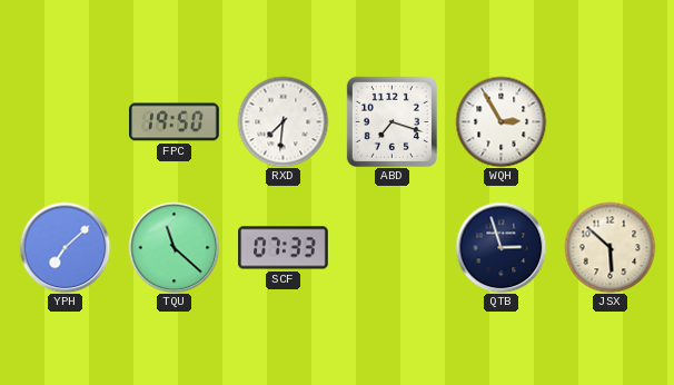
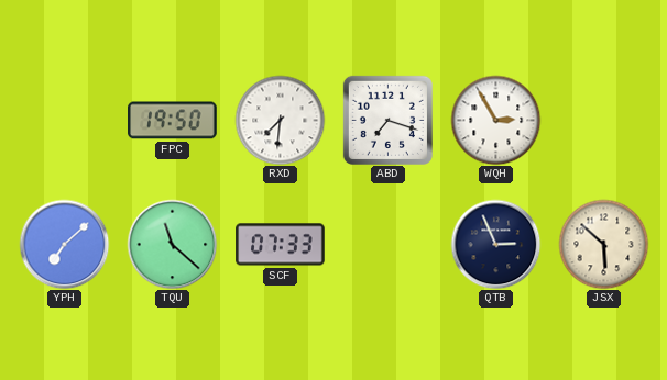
QTB: 2:57 -> 2:56
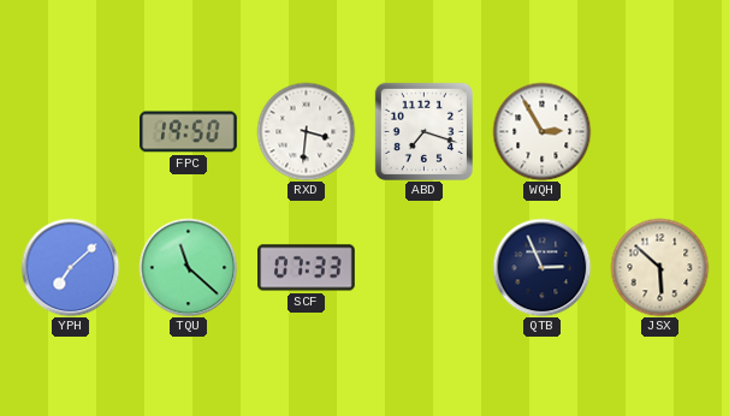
RXD: 7:31 -> 3:31
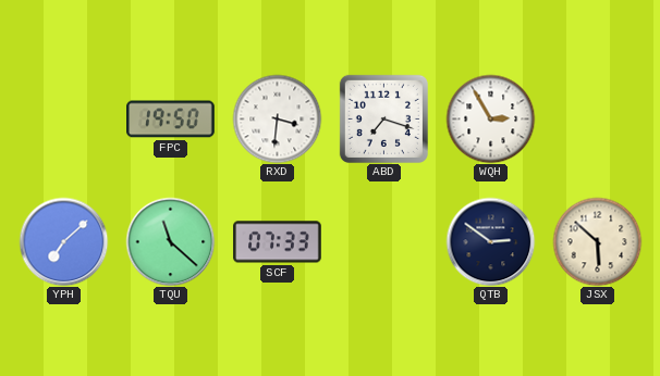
QTB: 2:56 -> 2:51
